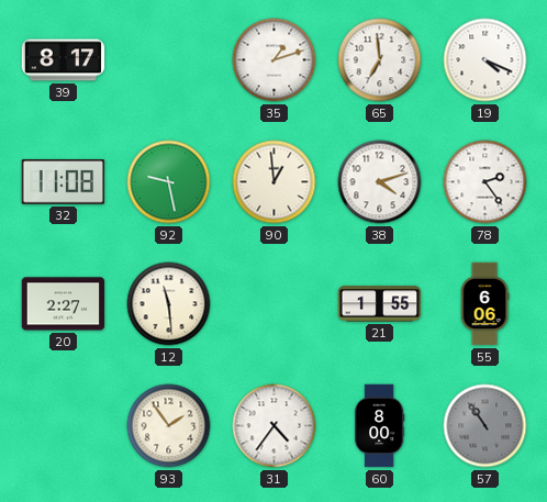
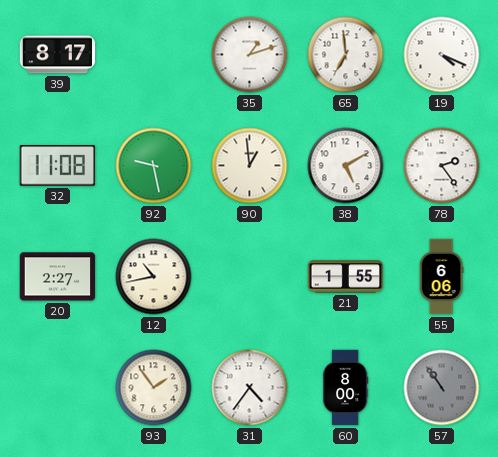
38: 4:12 -> 5:10
12: 11:29 -> 10:43
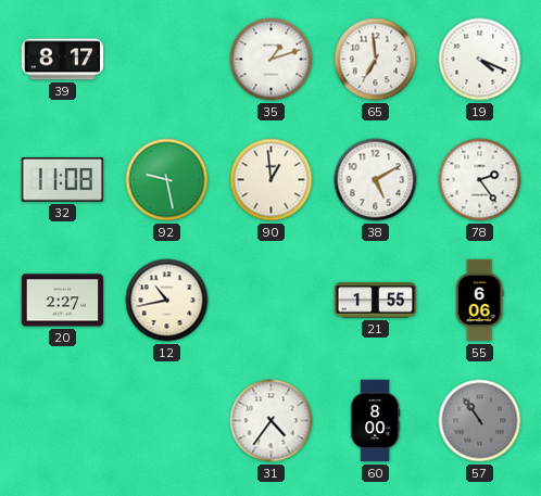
93: 1:54 -> none
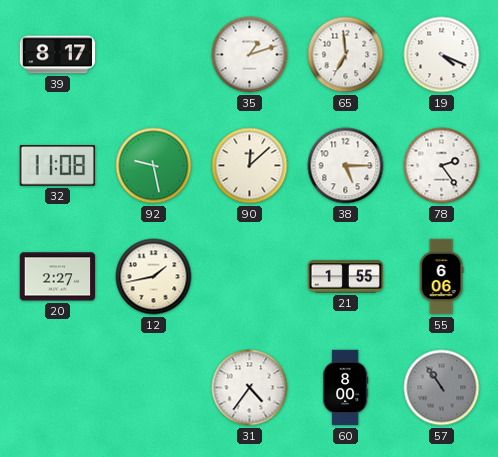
90: 12:59 -> 12:08
38: 5:10 -> 5:15
12: 10:43 -> 1:43
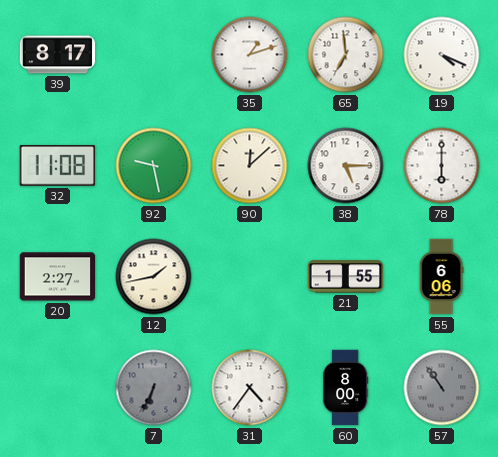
78: 2:24 -> 6:00
7: none -> 6:34
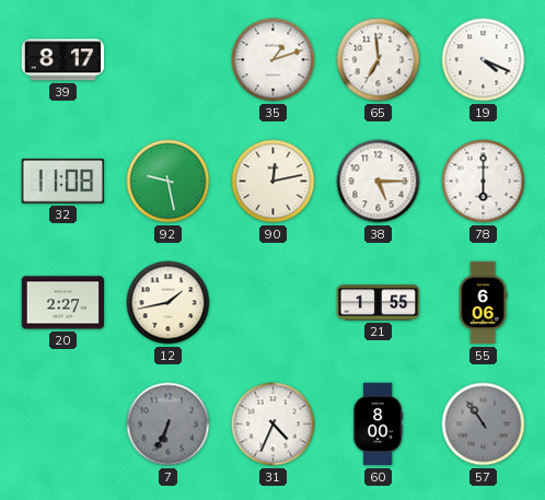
90: 12:08 -> 12:13
31: 4:36 -> 4:34
